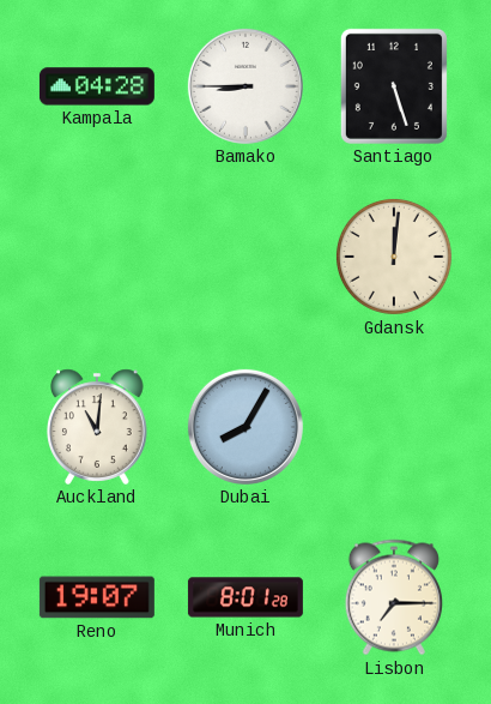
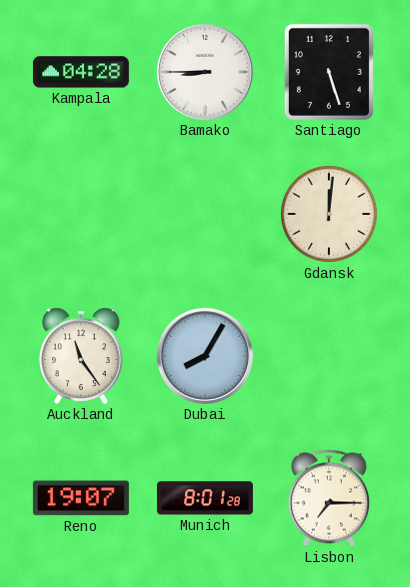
Auckland: 11:01 -> 11:24
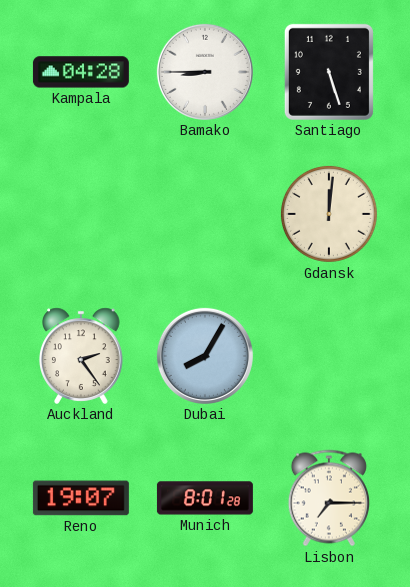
Auckland: 11:24 -> 2:24
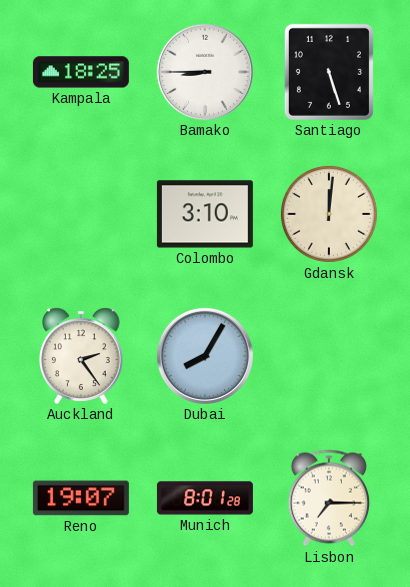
Kampala: 04:28 -> 18:25
Colombo: none -> 3:10
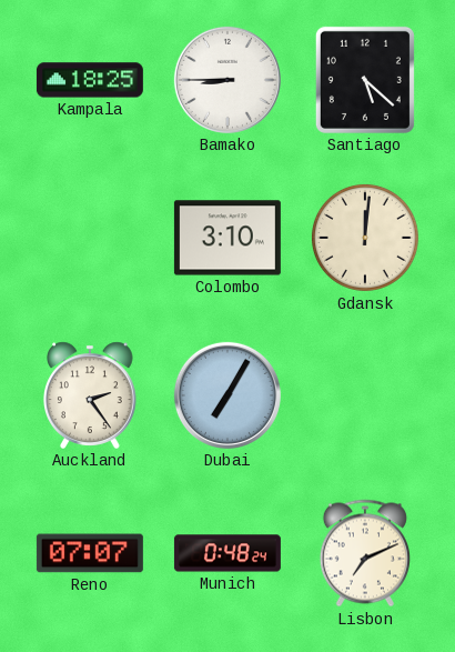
Santiago: 5:27 -> 5:22
Dubai: 8:05 -> 7:05
Reno: 19:07 -> 07:07
Munich: 8:01 -> 0:48
Lisbon: 7:15 -> 7:11
